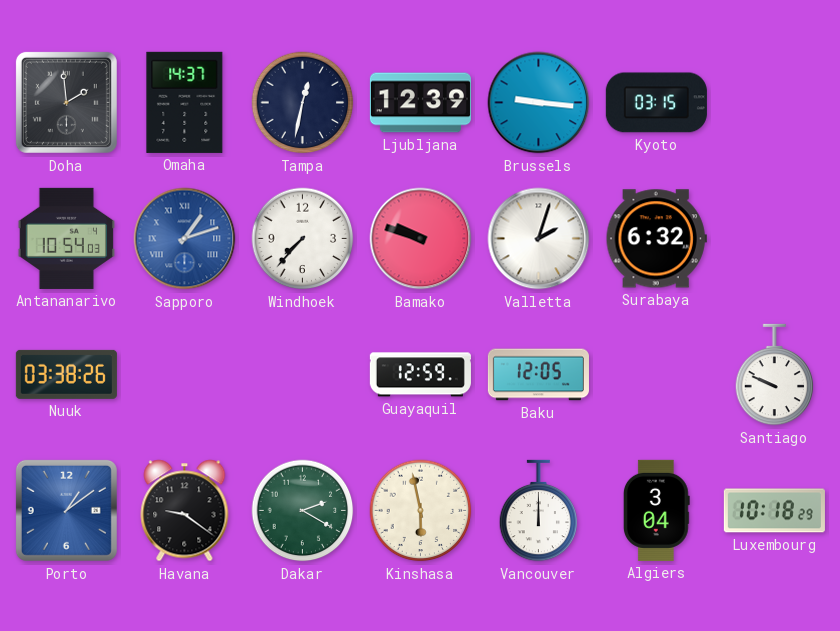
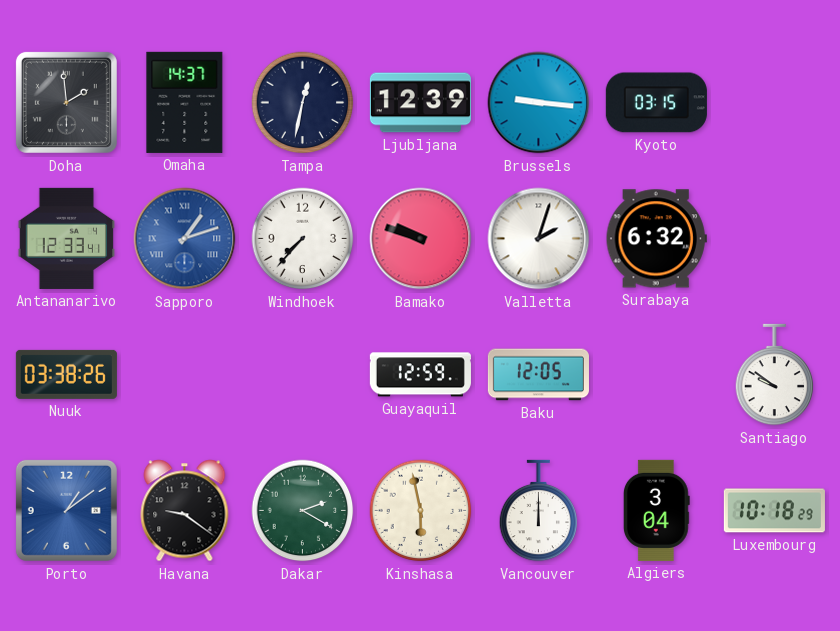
Antananarivo: 10:54 -> 12:33
Santiago: 9:49 -> 9:51
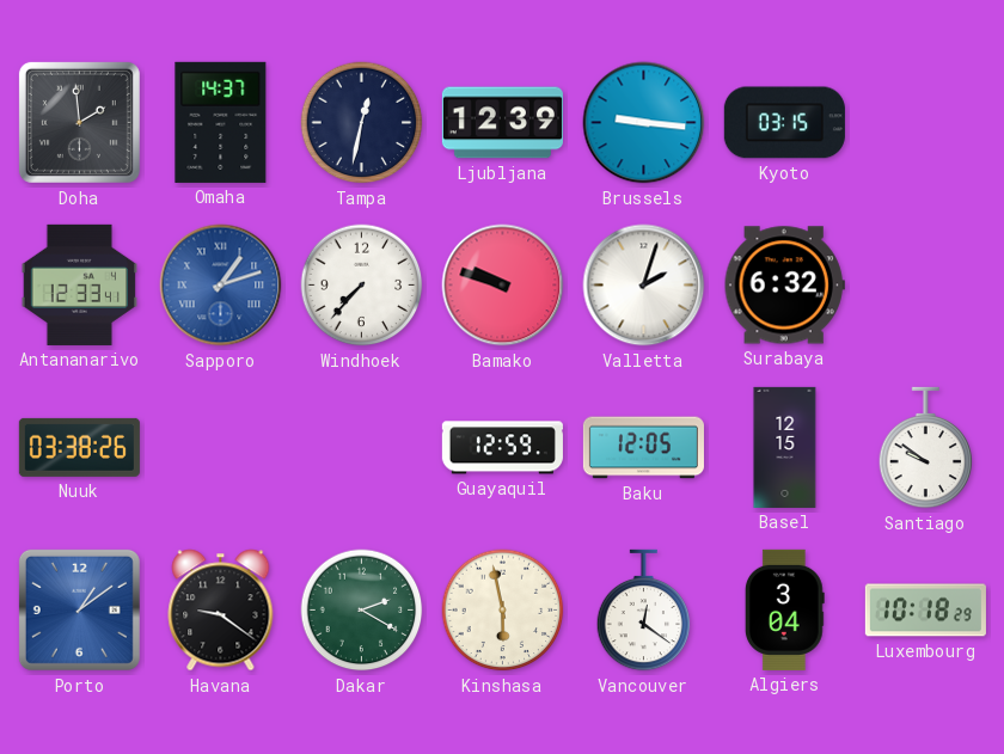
Basel: none -> 12:15
Vancouver: 12:00 -> 12:21
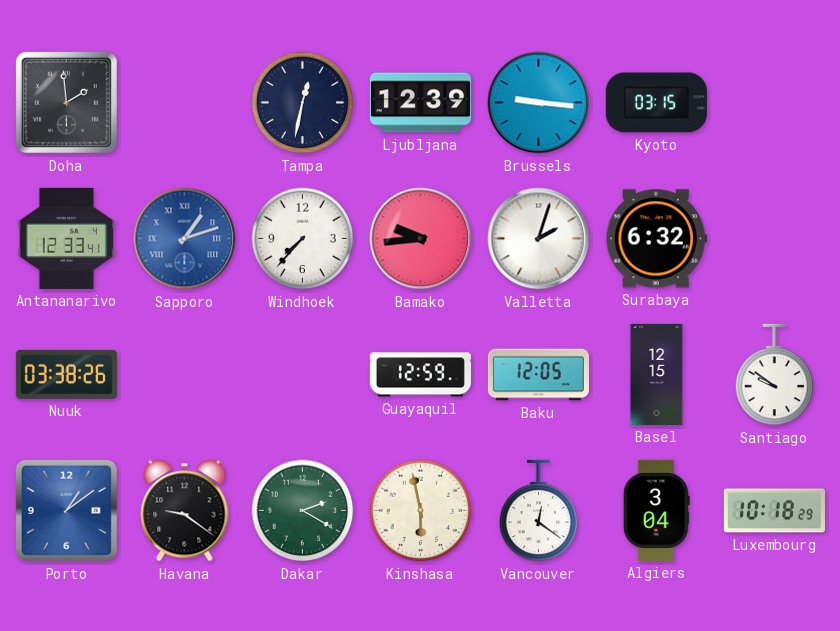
Omaha: 14:37 -> none
Bamako: 9:48 -> 9:44
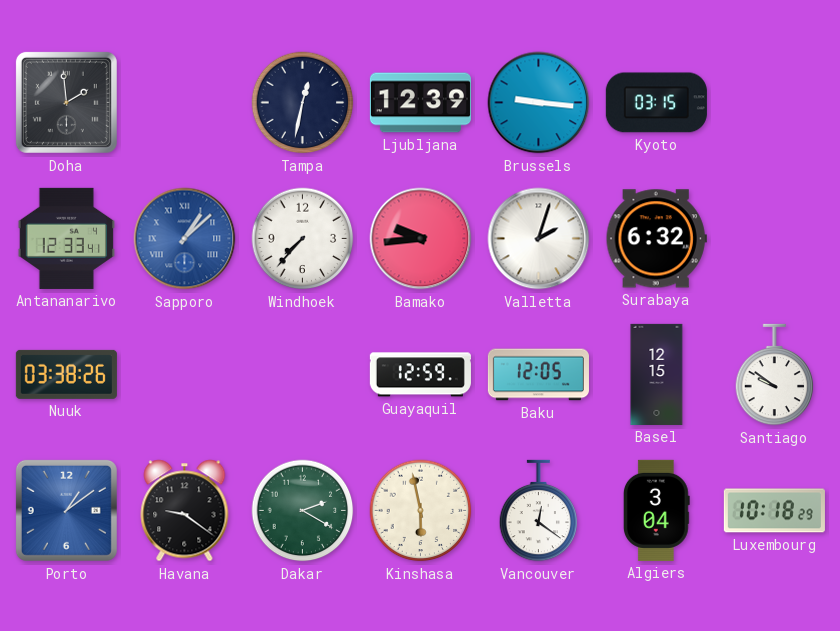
Sapporo: 1:12 -> 1:08
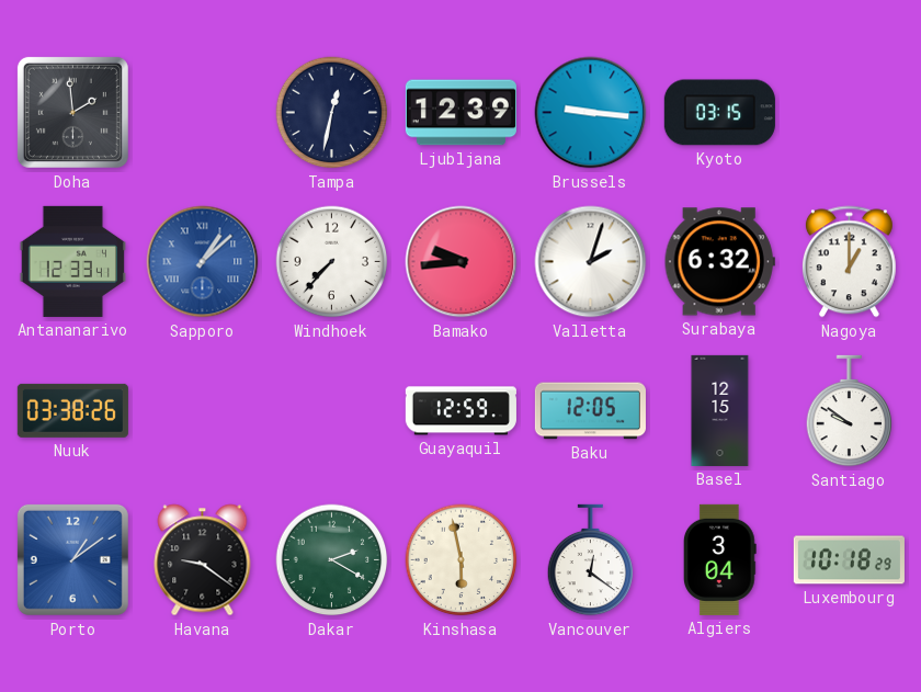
Nagoya: none -> 1:00
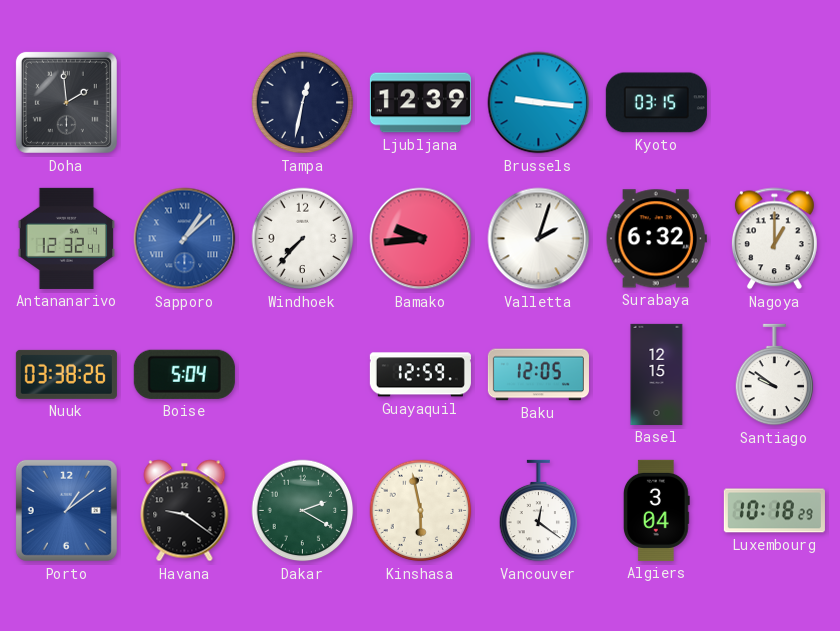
Antananarivo: 12:33 -> 12:32
Boise: none -> 5:04
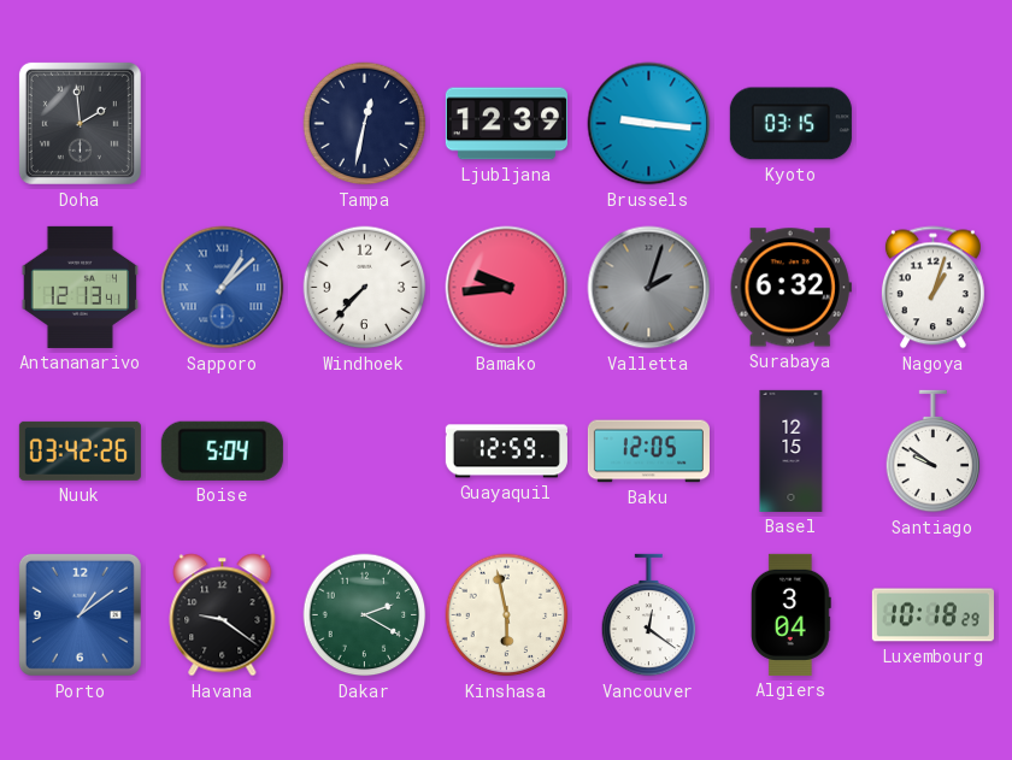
Antananarivo: 12:32 -> 12:13
Valletta dial: white -> grey
Nagoya: 1:00 -> 1:03
Nuuk: 03:38 -> 03:42
